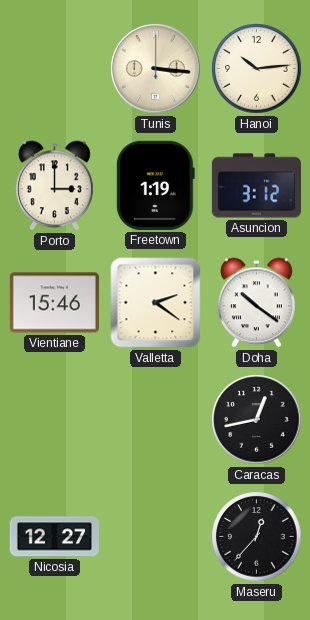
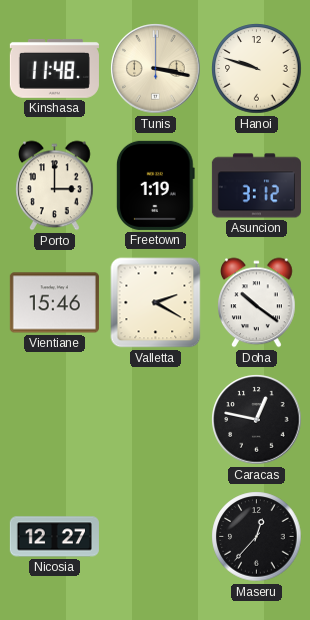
Kinshasa: none -> 11:48
Tunis: 3:16 -> 3:17
Hanoi: 10:14 -> 9:48
Valletta: 2:21 -> 2:20
Caracas: 12:43 -> 12:47
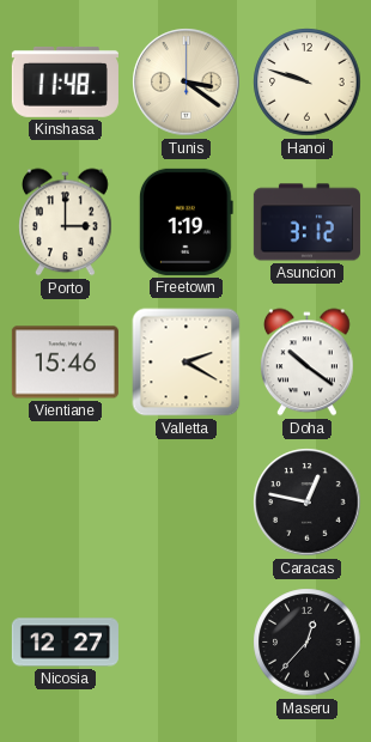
Tunis: 3:17 -> 3:21
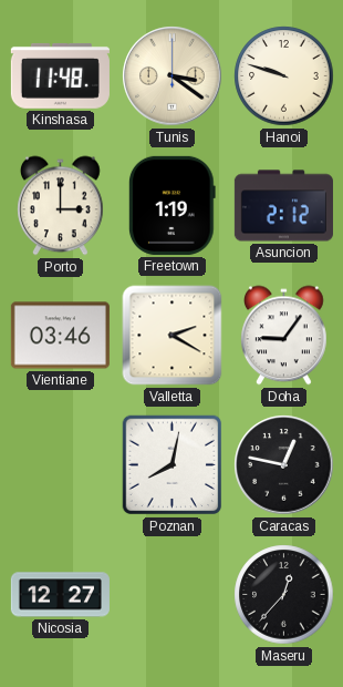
Asuncion: 3:12 -> 2:12
Vientiane: 15:46 -> 03:46
Doha: 10:21 -> 9:06
Poznan: none -> 8:02
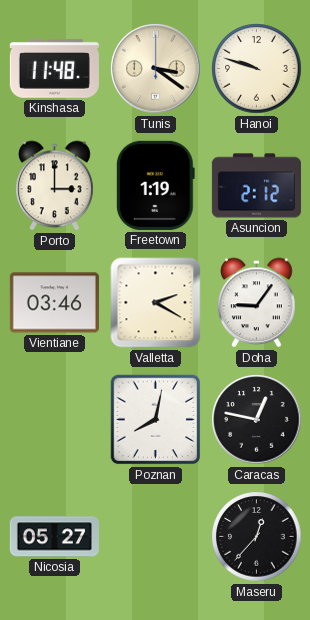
Nicosia: 12:27 -> 05:27
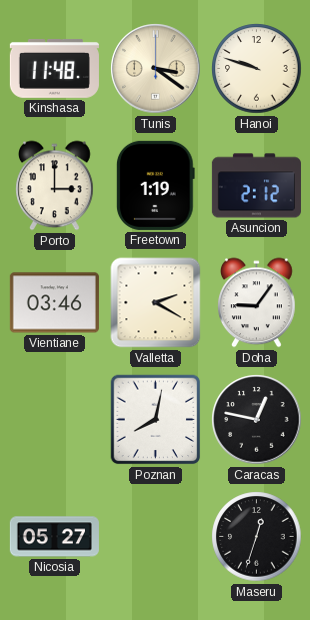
Maseru: 12:37 -> 12:33
